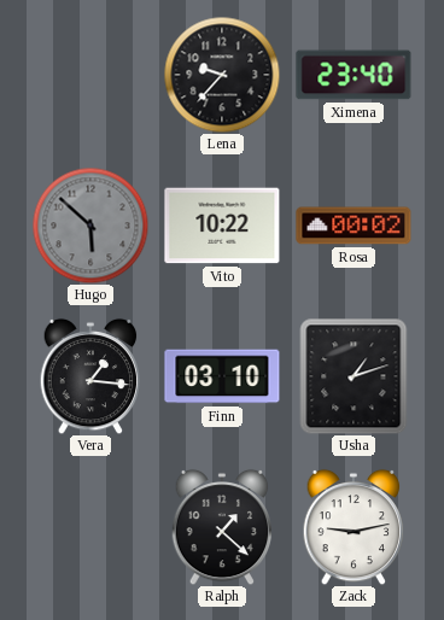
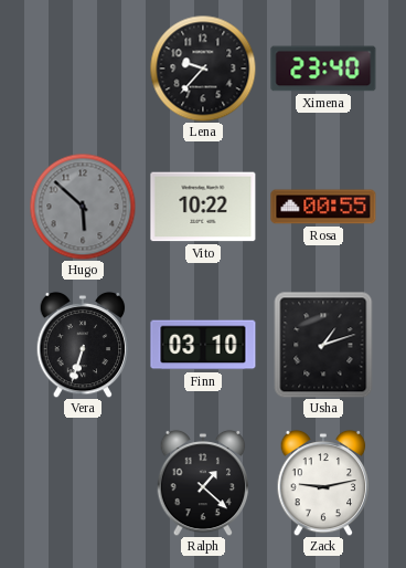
Rosa: 00:02 -> 00:55
Vera: 1:16 -> 6:33
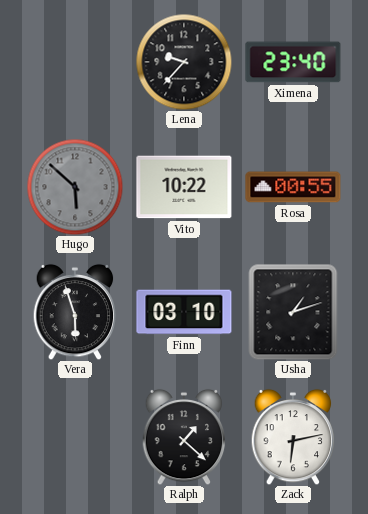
Vera: 6:33 -> 5:57
Zack: 9:13 -> 6:13
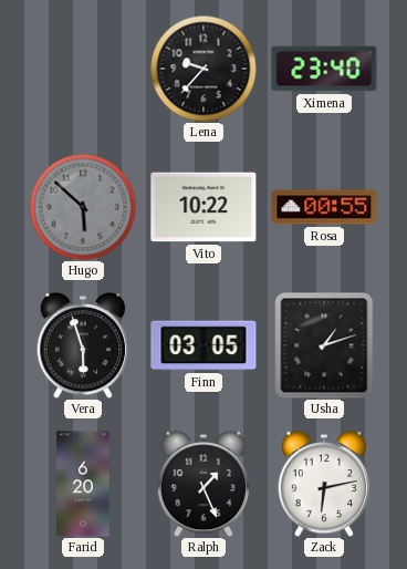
Finn: 03:10 -> 03:05
Farid: none -> 6:20
Ralph: 1:22 -> 1:26
